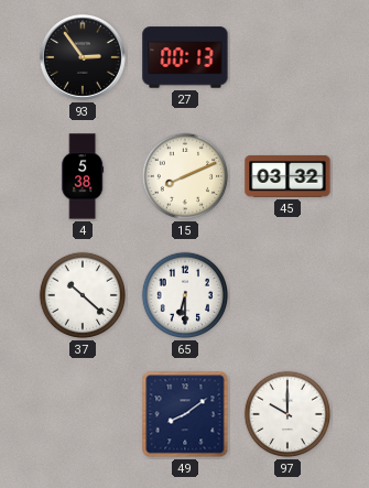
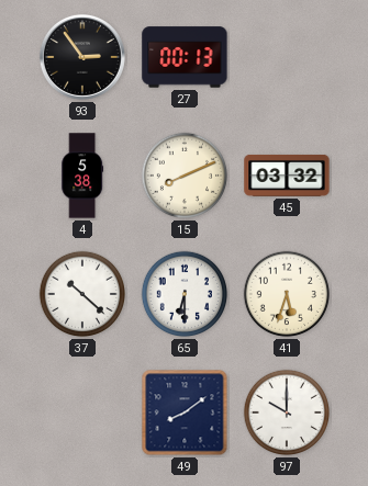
41: none -> 5:33
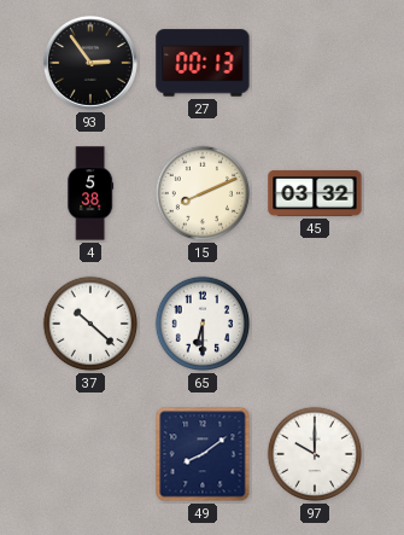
41: 5:33 -> none
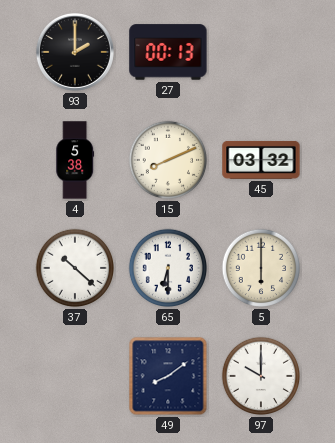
93: 2:54 -> 2:00
5: none -> 6:00
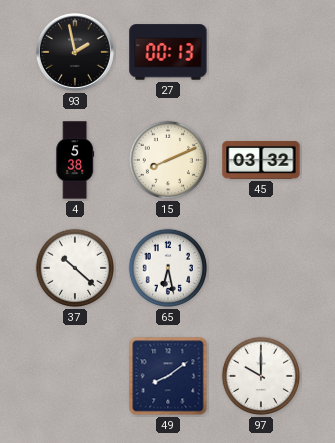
93: 2:00 -> 1:58
65: 6:30 -> 6:28
5: 6:00 -> none
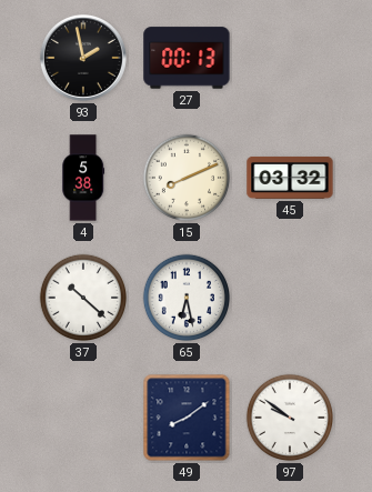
97: 10:00 -> 9:51
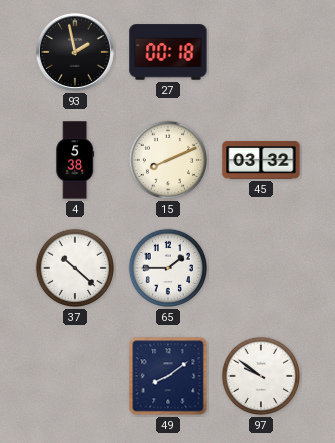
27: 00:13 -> 00:18
65: 6:28 -> 1:45
